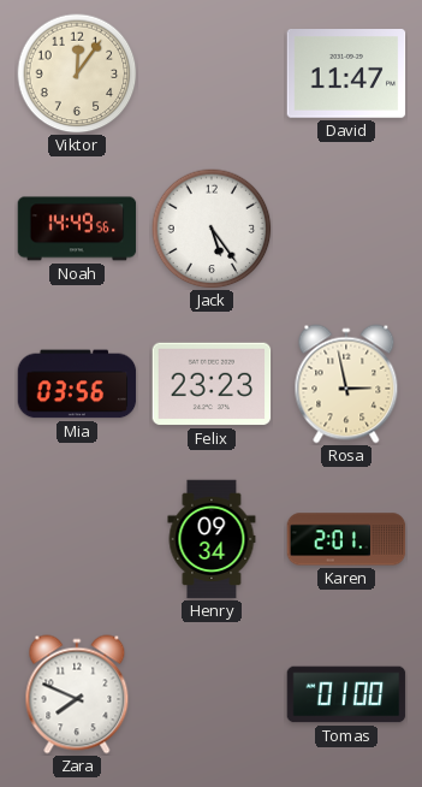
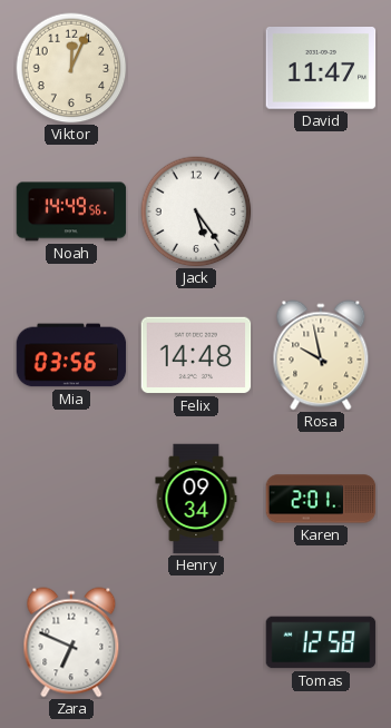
Viktor: 12:06 -> 12:04
Felix: 23:23 -> 14:48
Rosa: 2:58 -> 9:58
Zara: 7:49 -> 6:49
Tomas: 01:00 -> 12:58
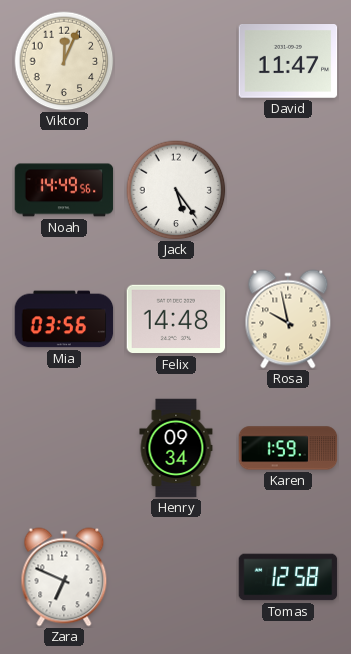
Karen: 2:01 -> 1:59
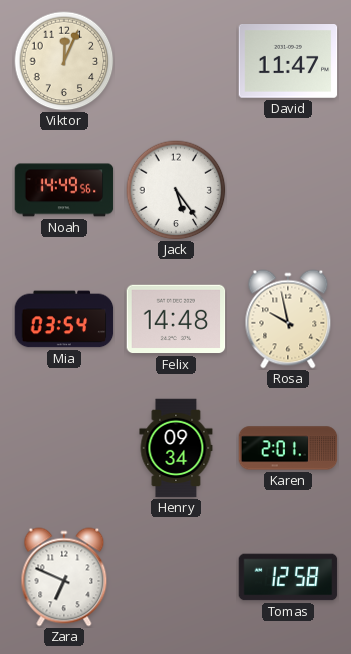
Mia: 03:56 -> 03:54
Karen: 1:59 -> 2:01
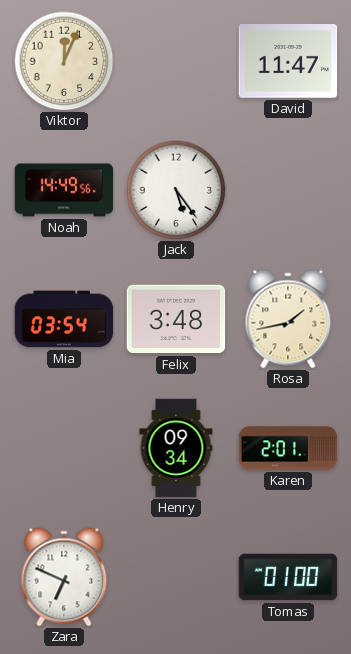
Felix: 14:48 -> 3:48
Rosa: 9:58 -> 1:43
Tomas: 12:58 -> 01:00
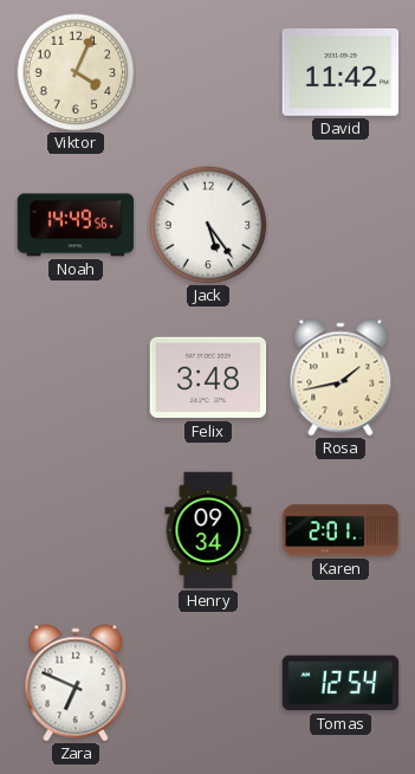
Viktor: 12:04 -> 4:04
David: 11:47 -> 11:42
Mia: 03:54 -> none
Tomas: 01:00 -> 12:54
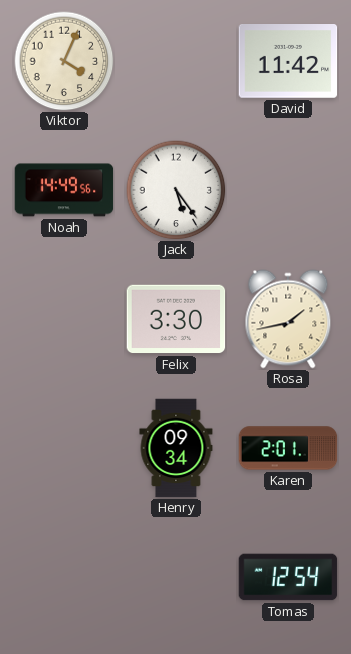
Felix: 3:48 -> 3:30
Zara: 6:49 -> none
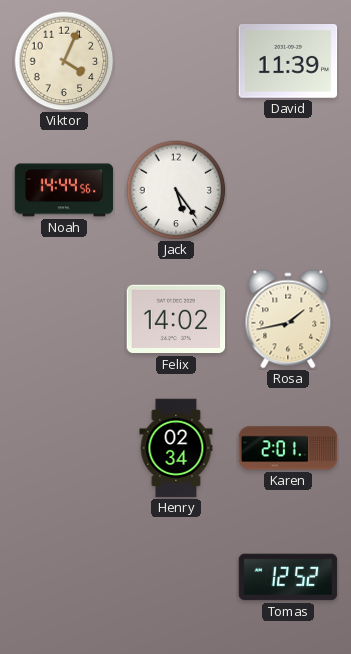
David: 11:42 -> 11:39
Noah: 14:49 -> 14:44
Felix: 3:30 -> 14:02
Henry: 09:34 -> 02:34
Tomas: 12:54 -> 12:52
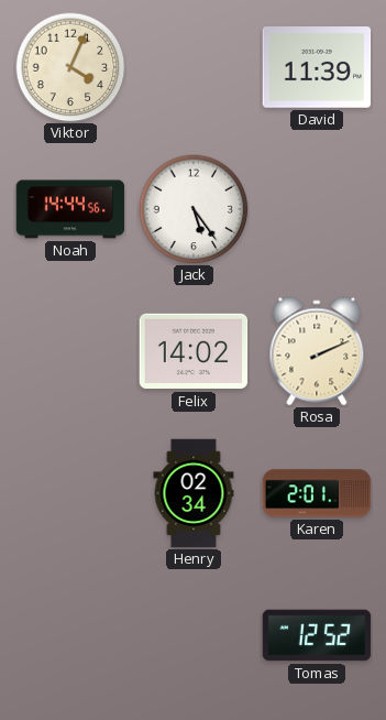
Rosa: 1:43 -> 2:11
